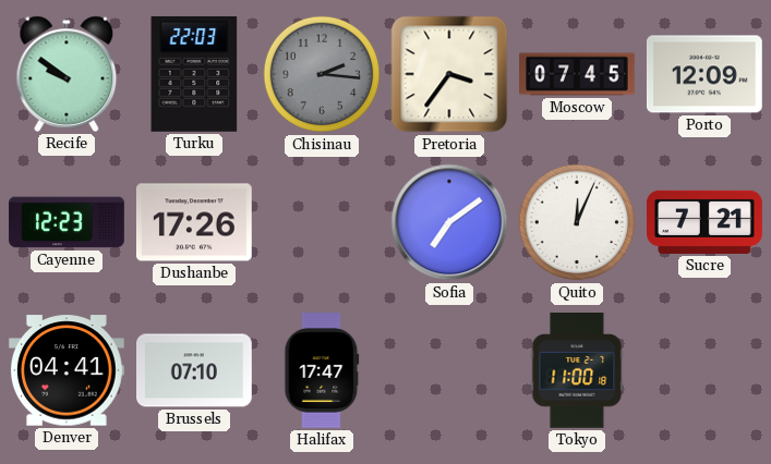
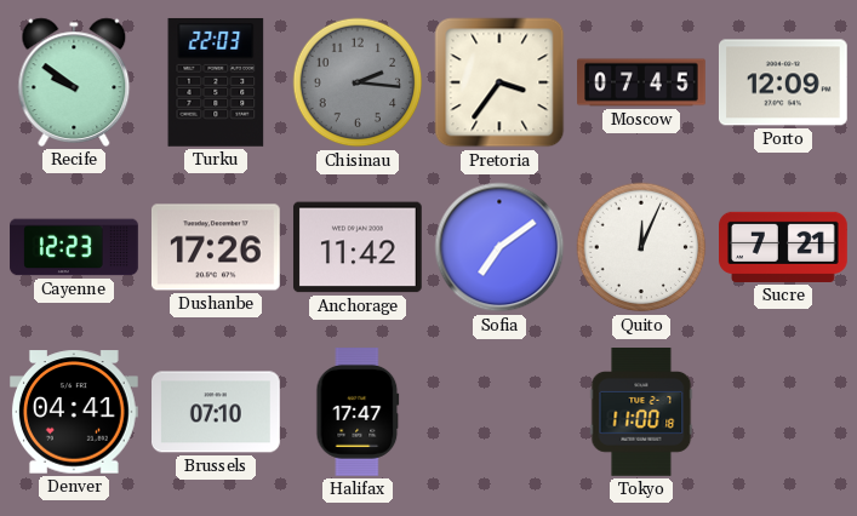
Anchorage: none -> 11:42
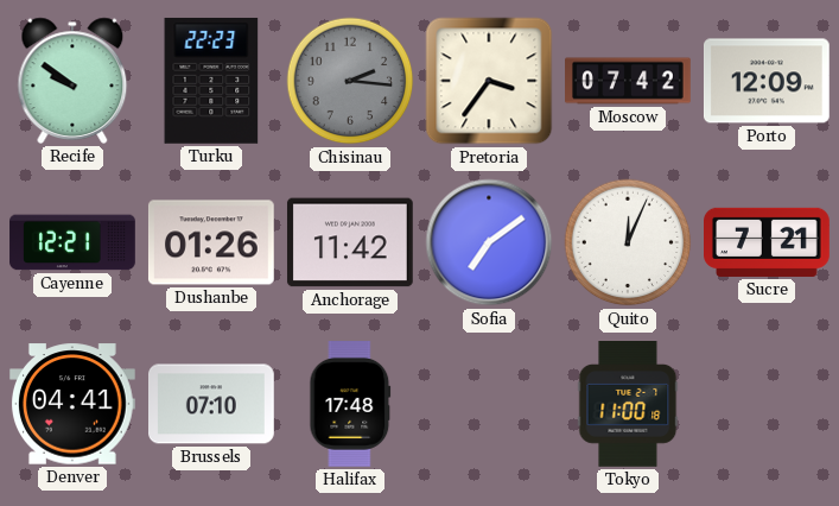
Turku: 22:03 -> 22:23
Moscow: 07:45 -> 07:42
Cayenne: 12:23 -> 12:21
Dushanbe: 17:26 -> 01:26
Halifax: 17:47 -> 17:48
